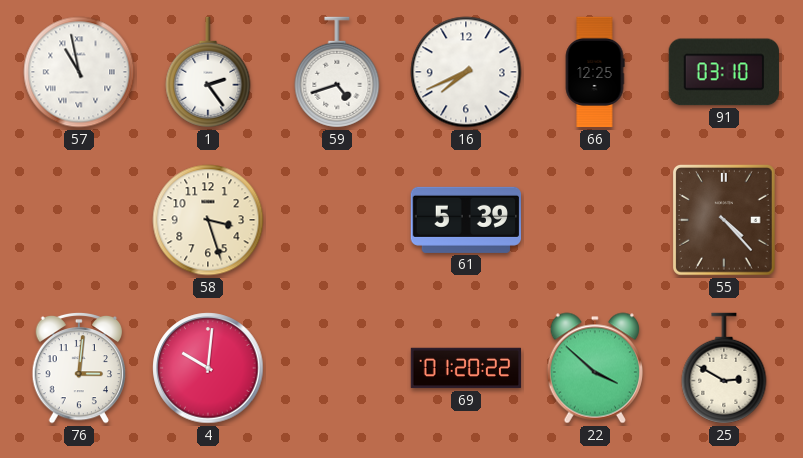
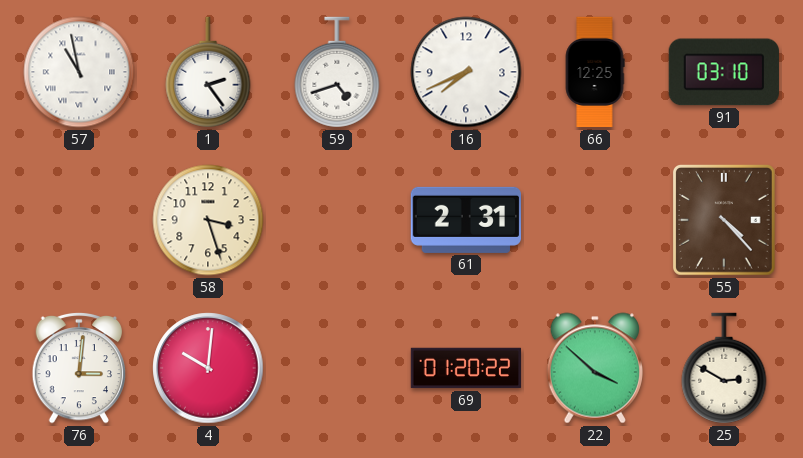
61: 5:39 -> 2:31
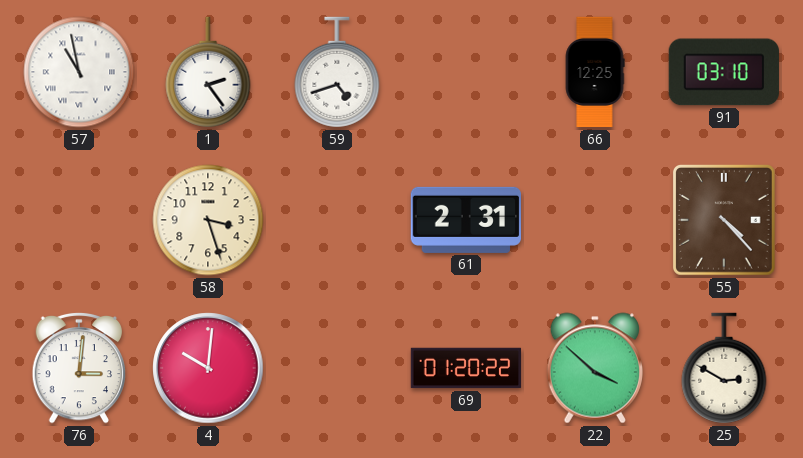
16: 7:41 -> none
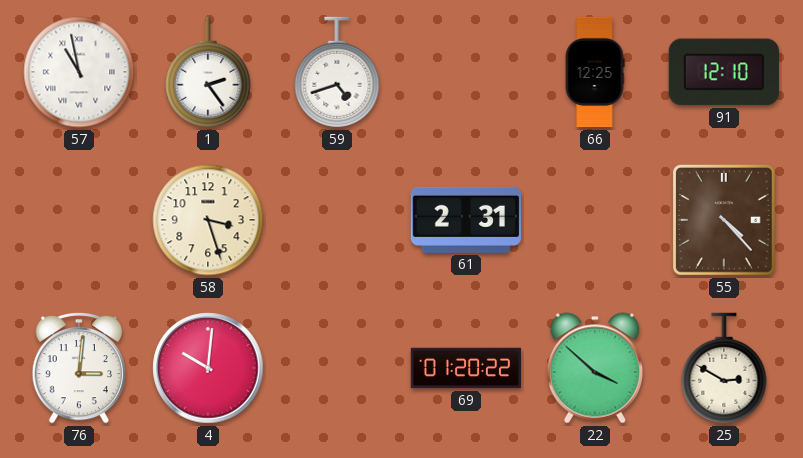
91: 03:10 -> 12:10
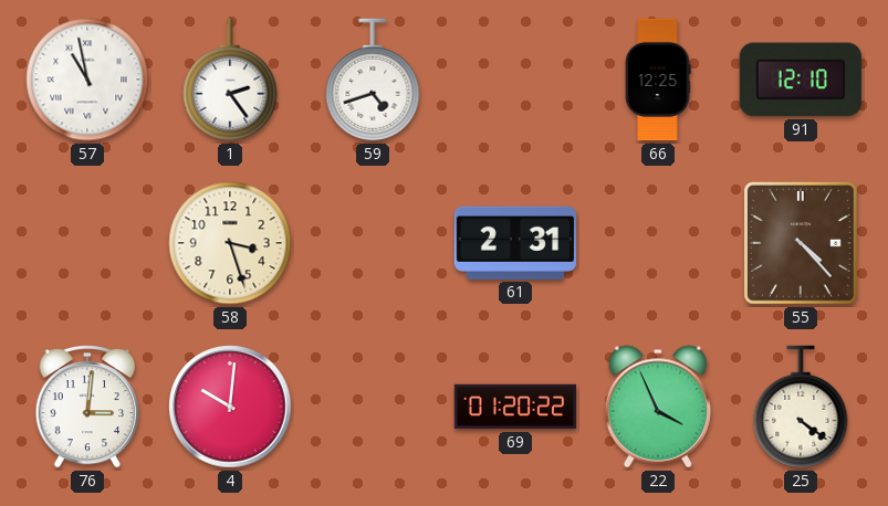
22: 3:52 -> 3:56
25: 2:50 -> 4:21
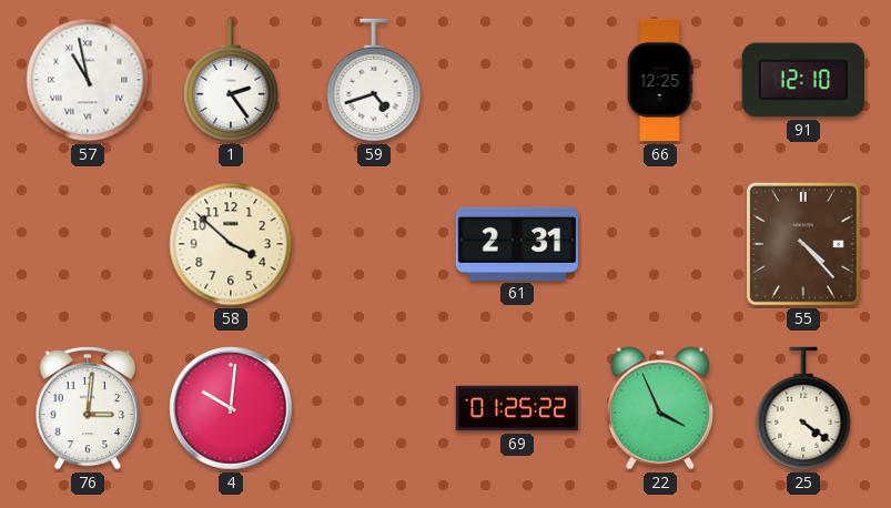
58: 3:27 -> 3:52
69: 01:20 -> 01:25
